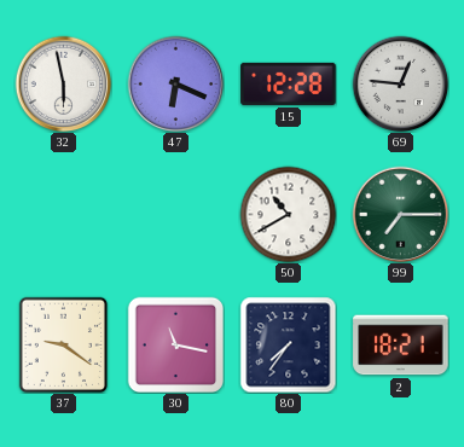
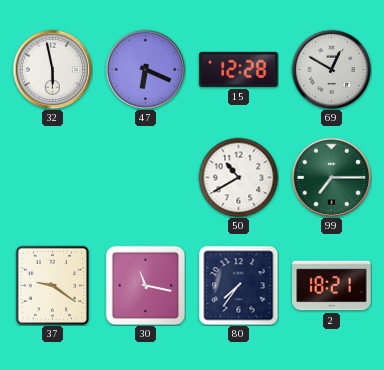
69: 12:46 -> 12:50
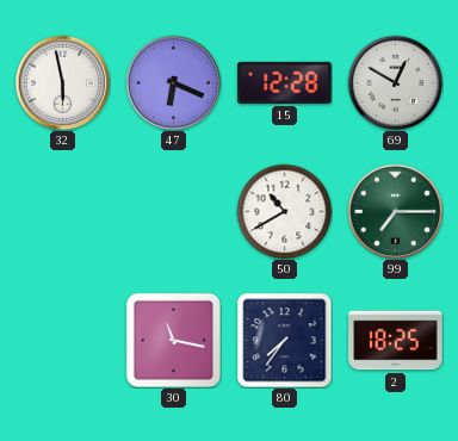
37: 9:21 -> none
2: 18:21 -> 18:25
